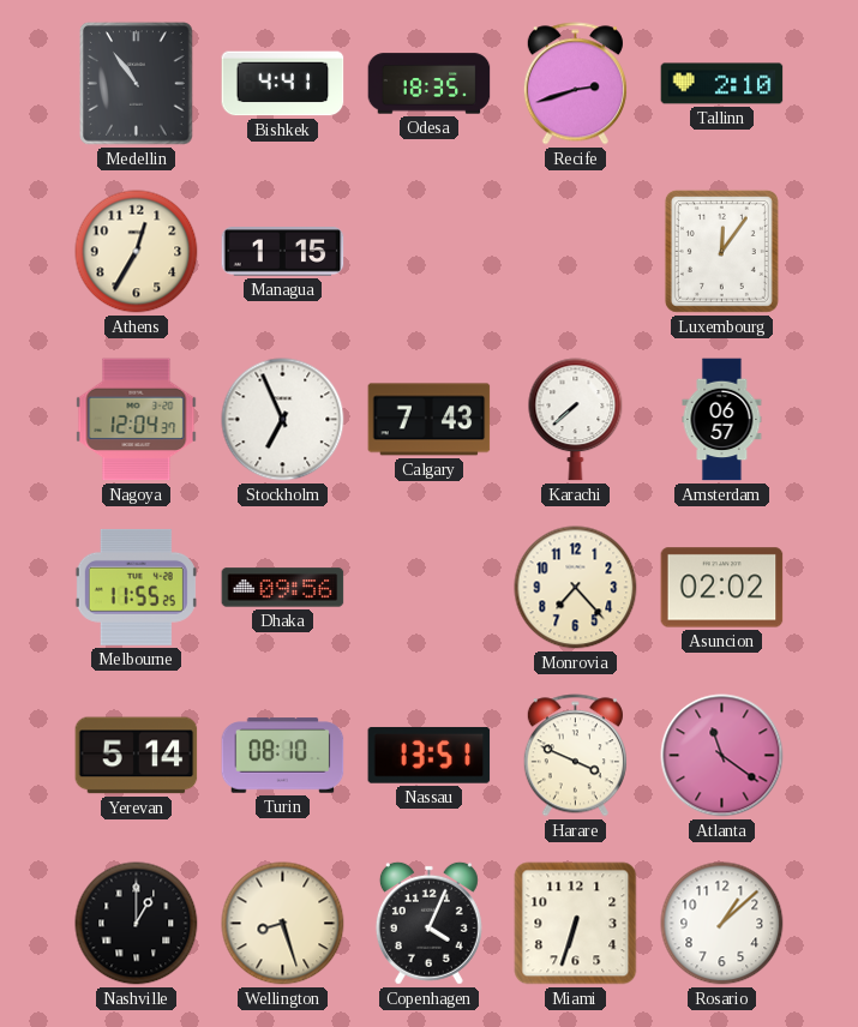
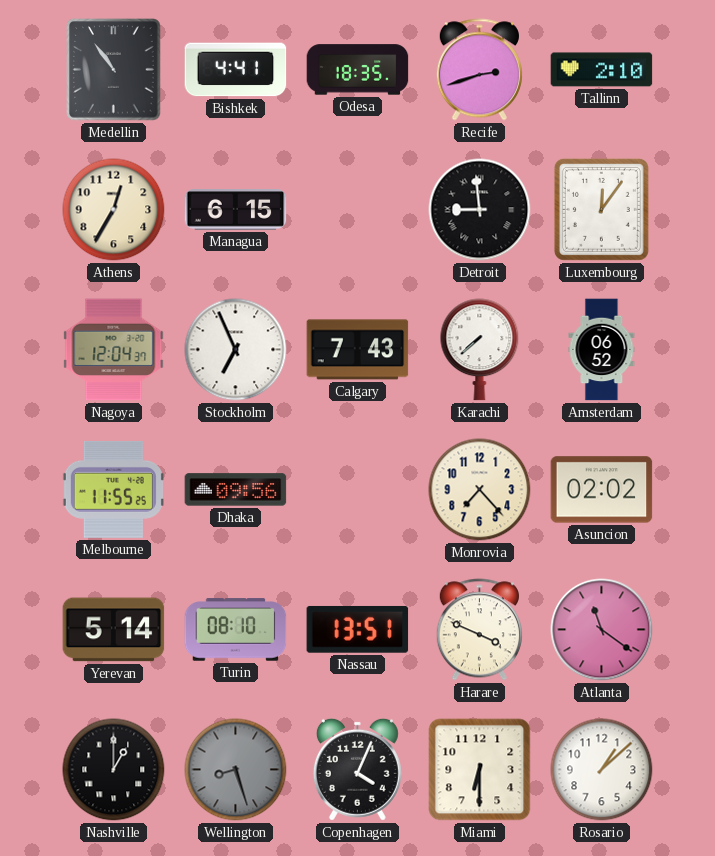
Managua: 1:15 -> 6:15
Detroit: none -> 8:59
Amsterdam: 06:57 -> 06:52
Wellington dial: cream -> grey
Miami: 6:33 -> 6:30
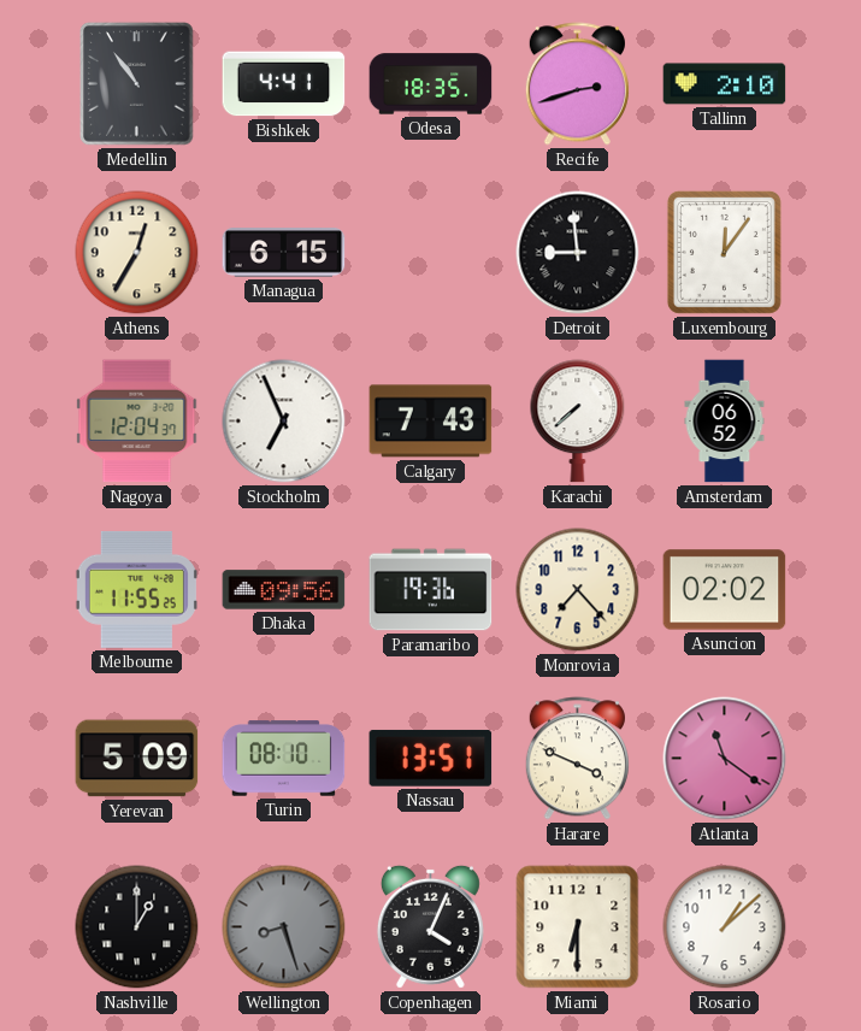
Paramaribo: none -> 19:36
Yerevan: 5:14 -> 5:09
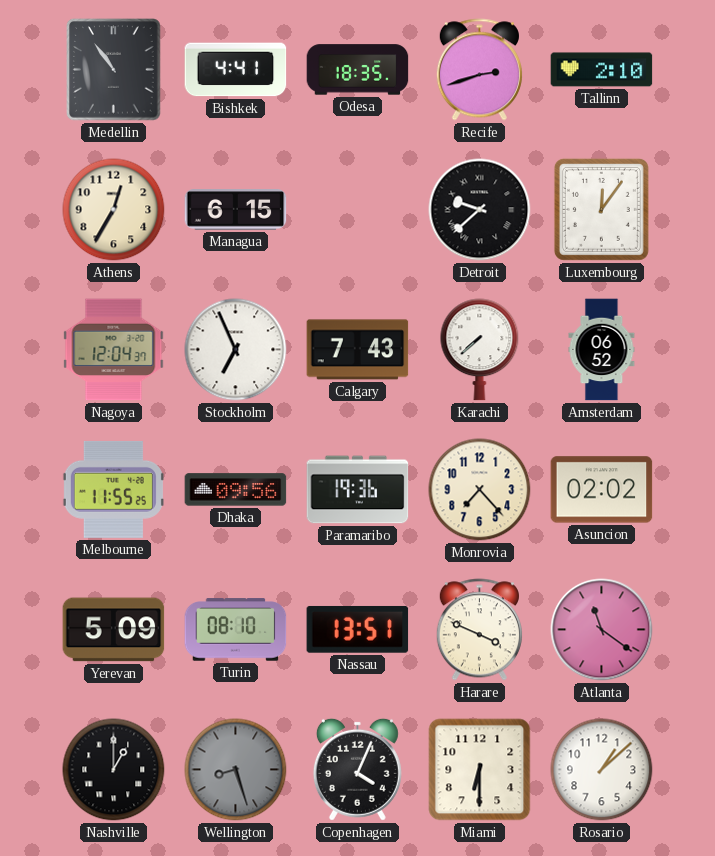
Detroit: 8:59 -> 9:38
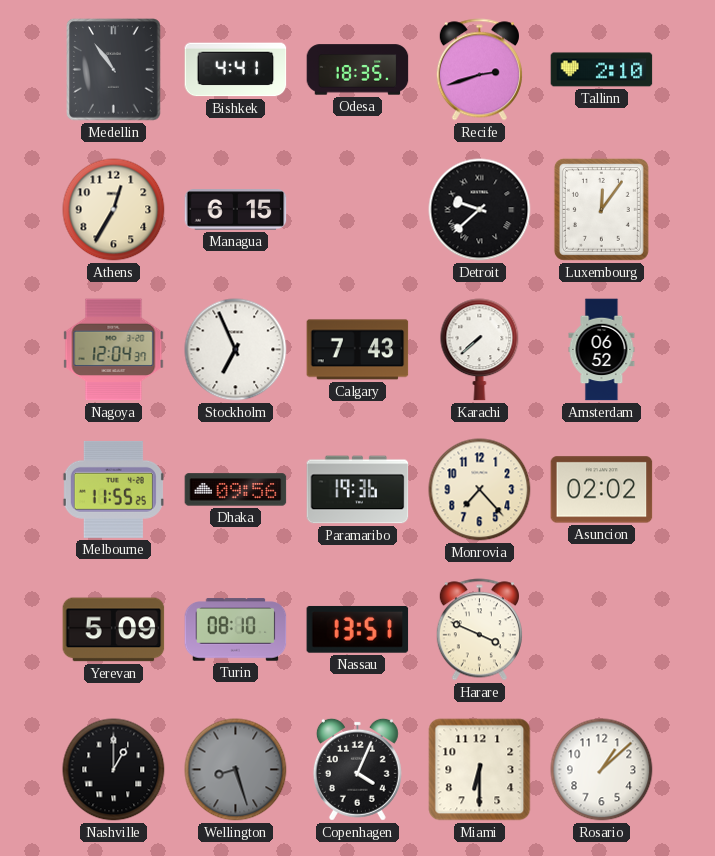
Atlanta: 11:21 -> none
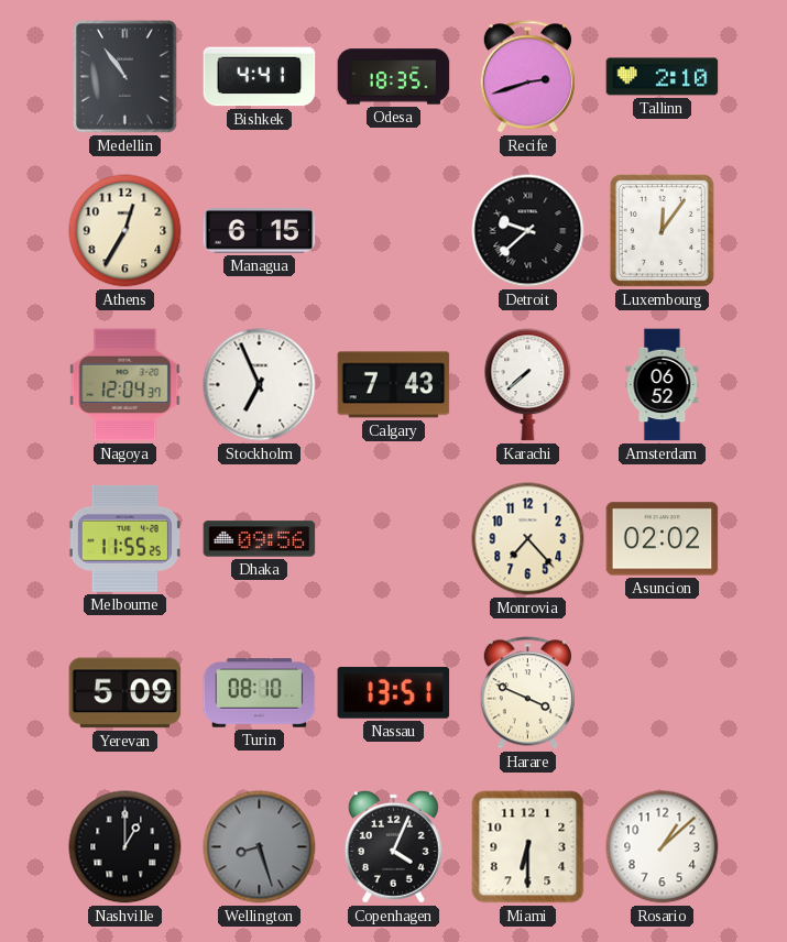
Paramaribo: 19:36 -> none
